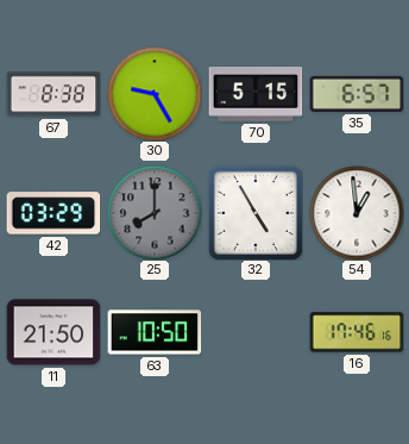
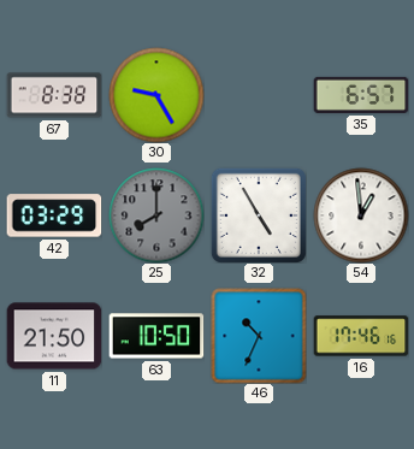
70: 5:15 -> none
46: none -> 10:34
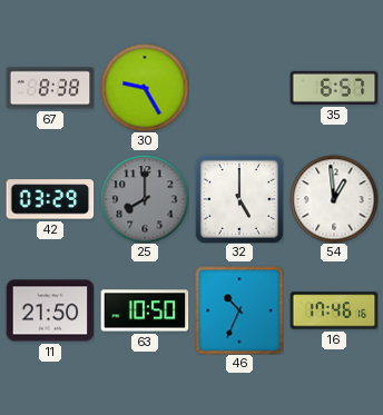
32: 4:55 -> 5:00
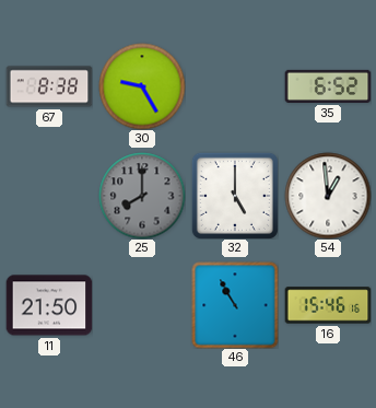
35: 6:57 -> 6:52
42: 03:29 -> none
63: 10:50 -> none
46: 10:34 -> 10:55
16: 17:46 -> 15:46
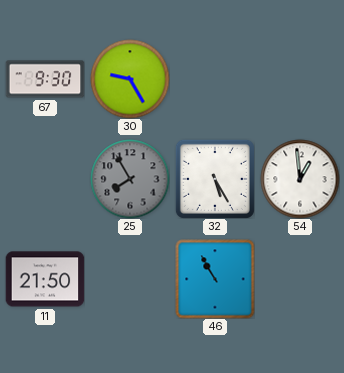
67: 8:38 -> 9:30
35: 6:52 -> none
25: 8:00 -> 7:55
32: 5:00 -> 5:25
16: 15:46 -> none
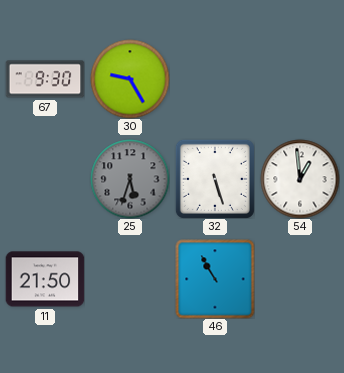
25: 7:55 -> 5:33
32: 5:25 -> 5:27
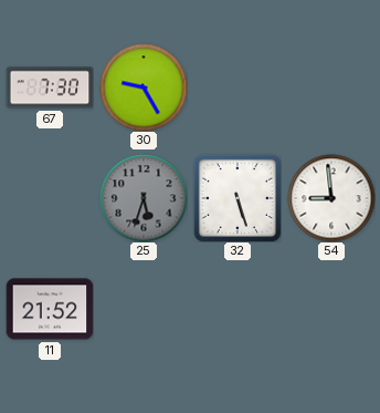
67: 9:30 -> 7:30
54: 12:59 -> 8:59
11: 21:50 -> 21:52
46: 10:55 -> none
